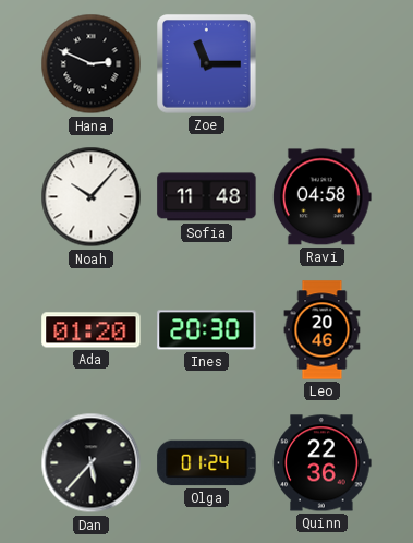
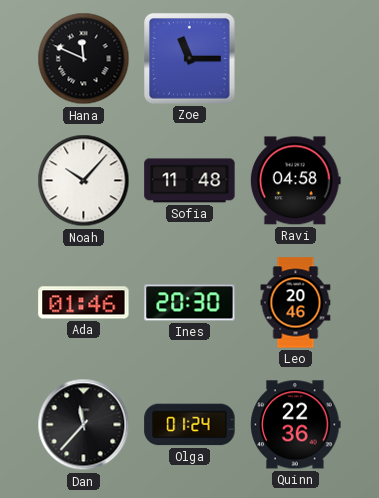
Hana: 2:49 -> 11:49
Ada: 01:20 -> 01:46
Dan: 5:37 -> 11:37
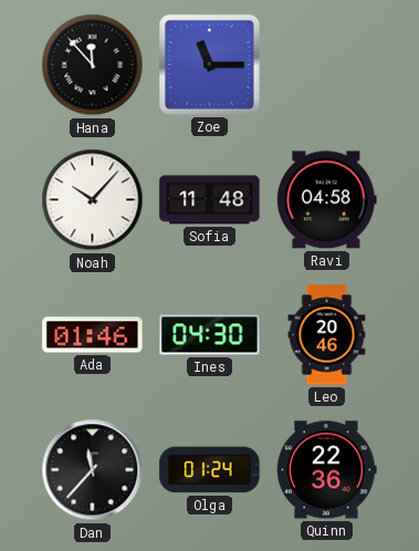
Hana: 11:49 -> 11:53
Ines: 20:30 -> 04:30
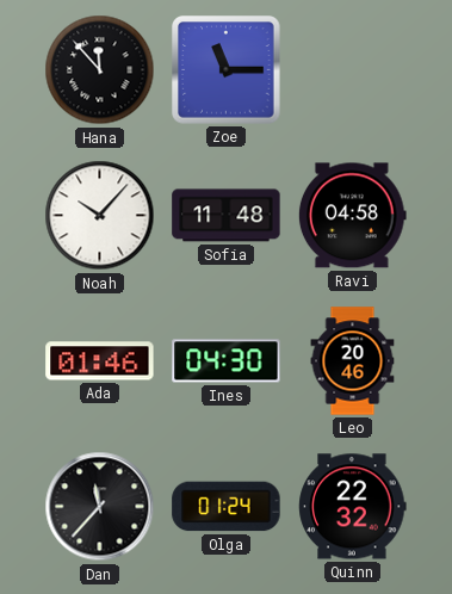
Quinn: 22:36 -> 22:32
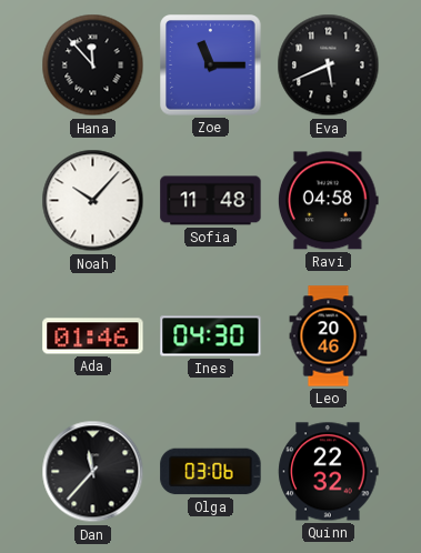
Eva: none -> 5:41
Olga: 01:24 -> 03:06
